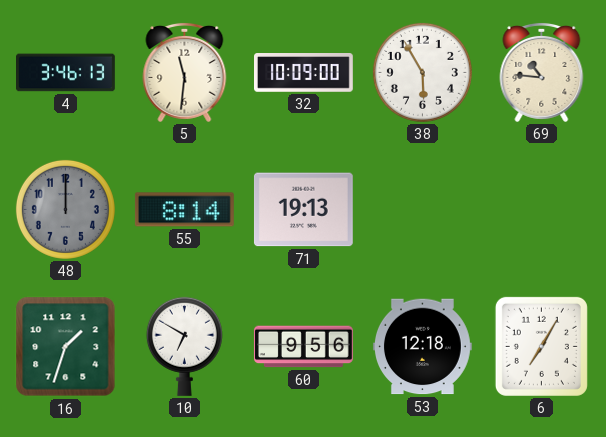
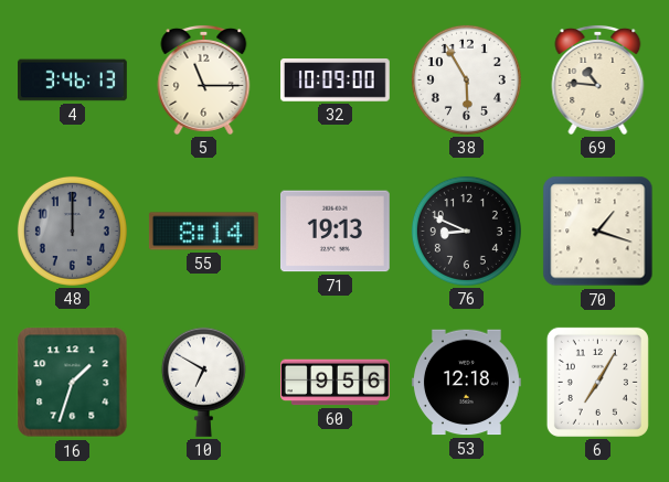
5: 11:31 -> 11:15
76: none -> 8:49
70: none -> 1:18
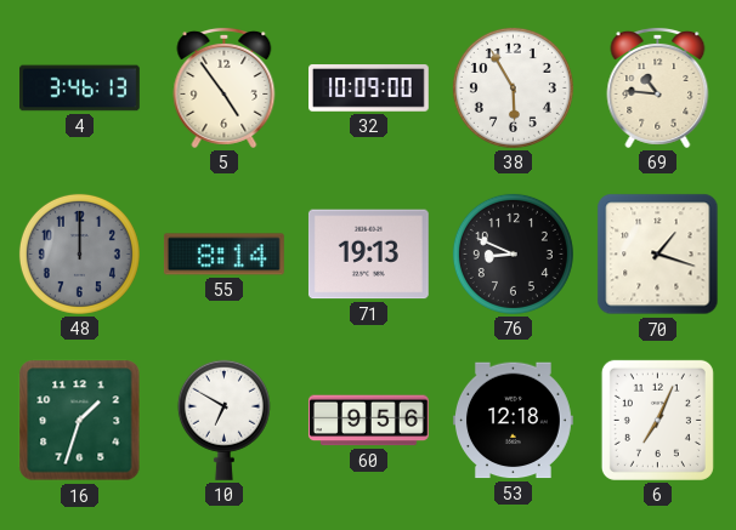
5: 11:15 -> 4:54
6: 7:05 -> 7:04
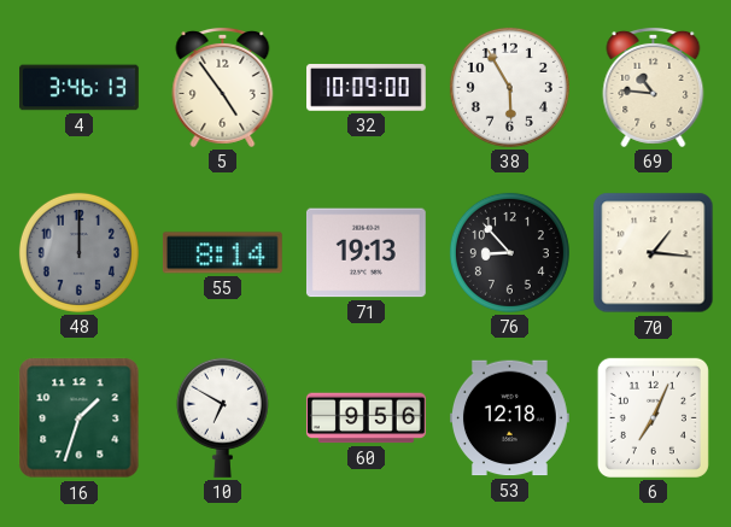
76: 8:49 -> 8:53
70: 1:18 -> 1:16
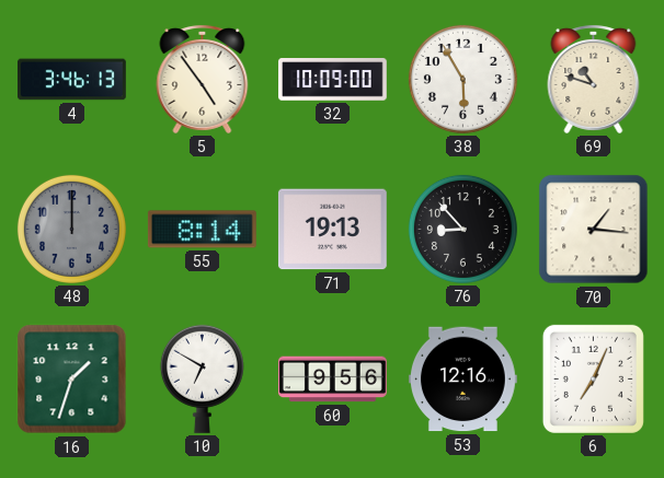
69: 10:46 -> 10:48
53: 12:18 -> 12:16
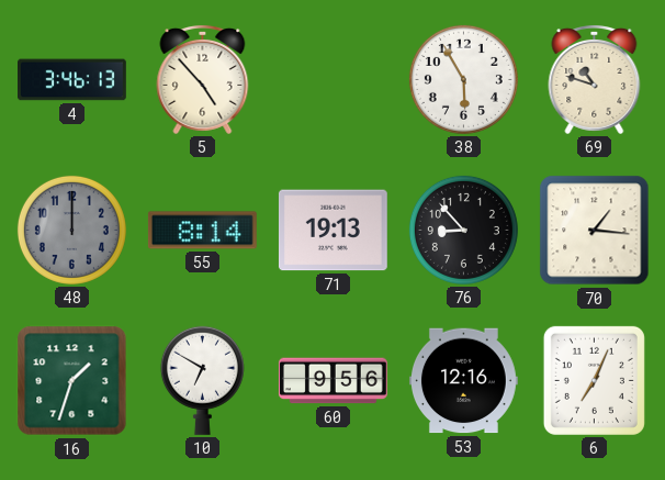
5: 4:54 -> 4:53
32: 10:09 -> none
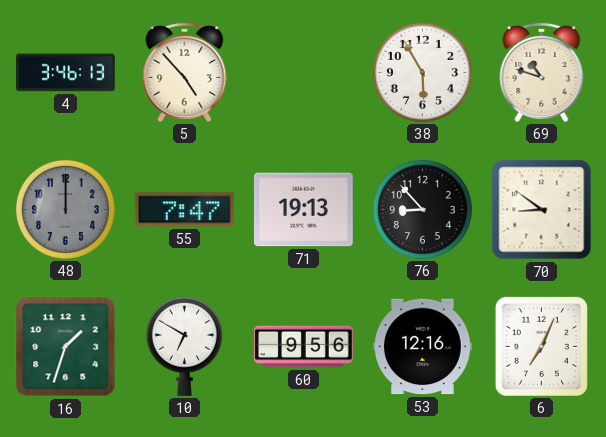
55: 8:14 -> 7:47
70: 1:16 -> 8:51
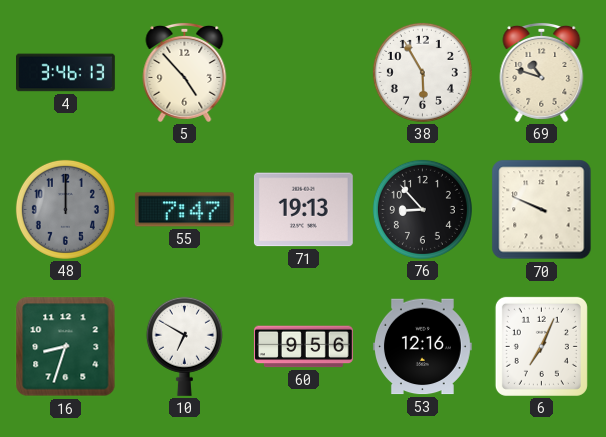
70: 8:51 -> 9:49
16: 1:33 -> 8:33
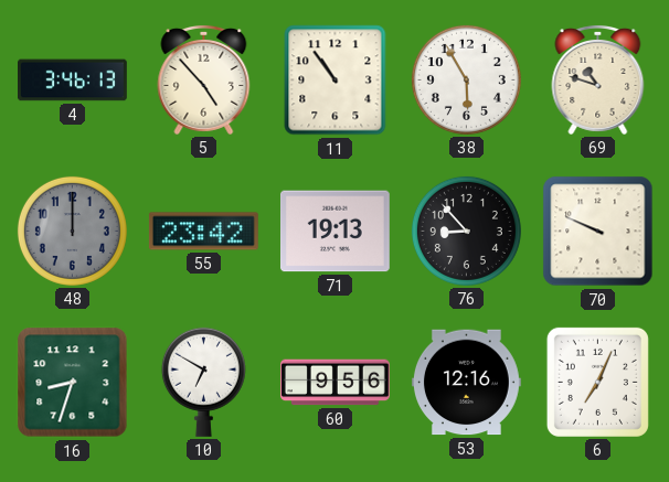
11: none -> 10:54
55: 7:47 -> 23:42
